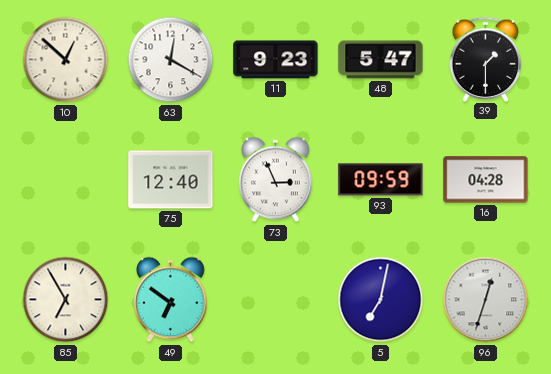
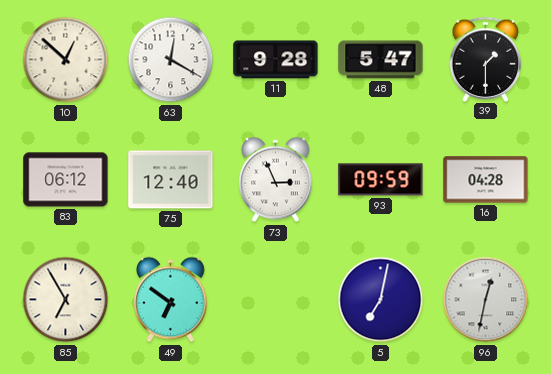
11: 9:23 -> 9:28
83: none -> 06:12
96: 12:33 -> 12:32
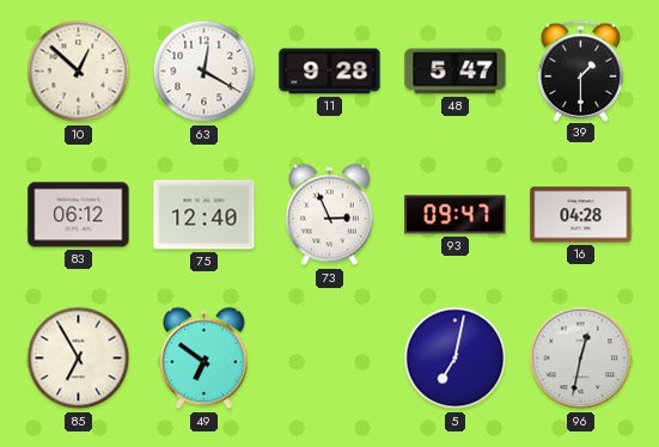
93: 09:59 -> 09:47
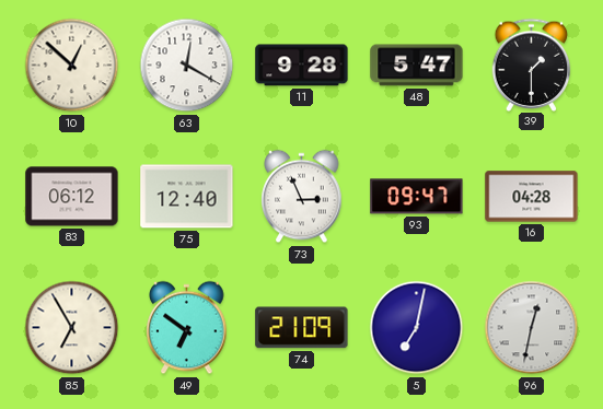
74: none -> 21:09
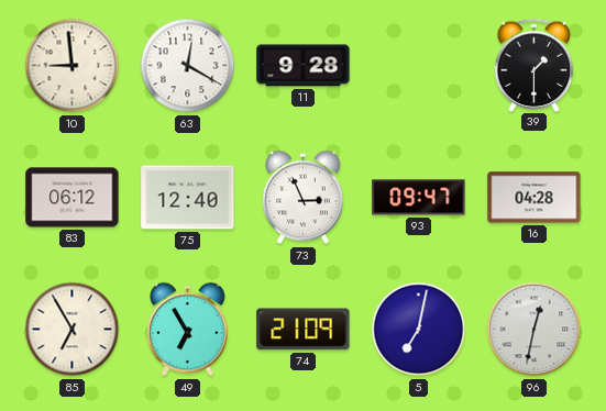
10: 12:52 -> 8:59
48: 5:47 -> none
49: 6:51 -> 6:55
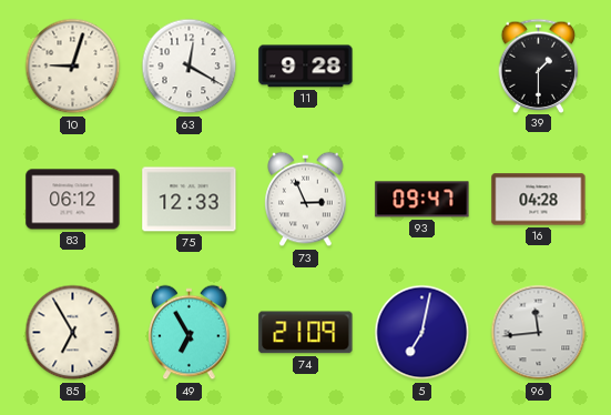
10: 8:59 -> 9:03
75: 12:40 -> 12:33
96: 12:32 -> 11:44
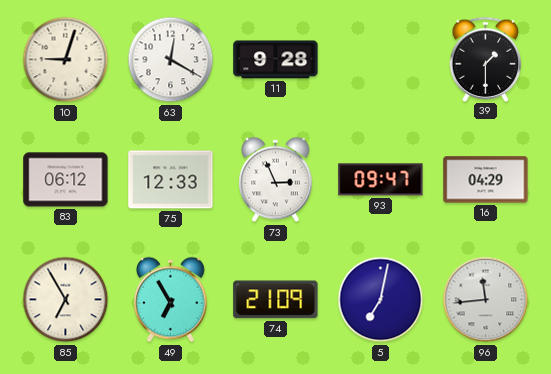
16: 04:28 -> 04:29
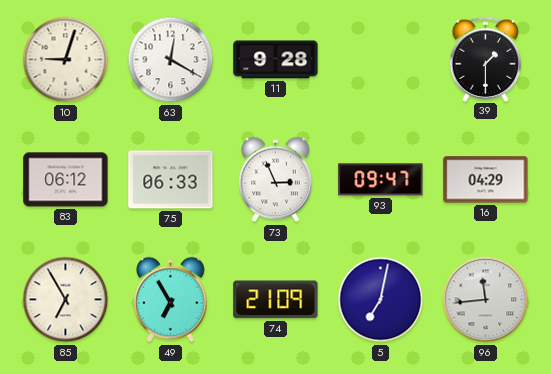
75: 12:33 -> 06:33
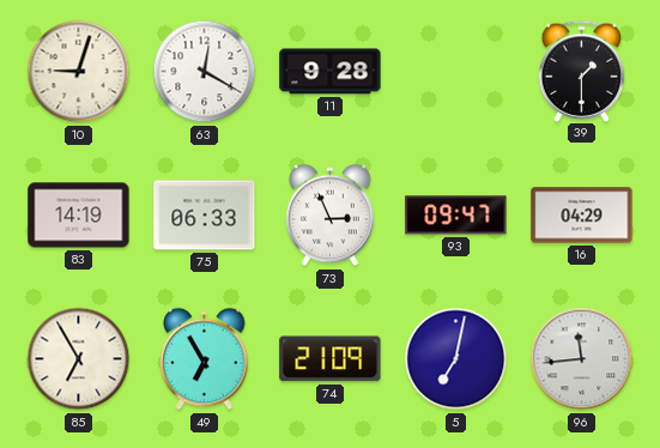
83: 06:12 -> 14:19
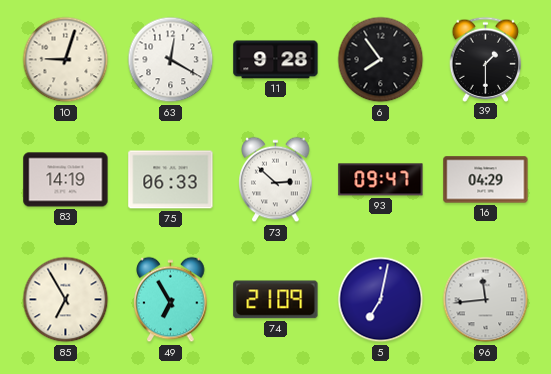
6: none -> 7:54
73: 2:56 -> 2:52
